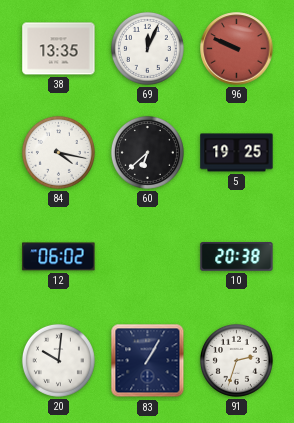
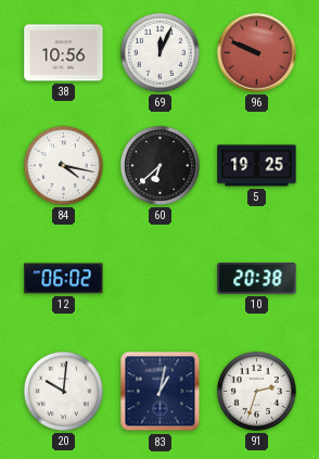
38: 13:35 -> 10:56
83: 1:05 -> 1:02
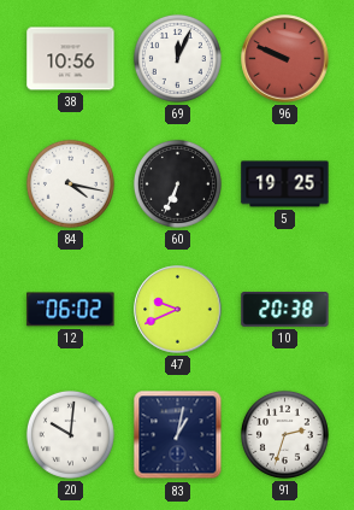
60: 6:38 -> 6:34
47: none -> 9:41
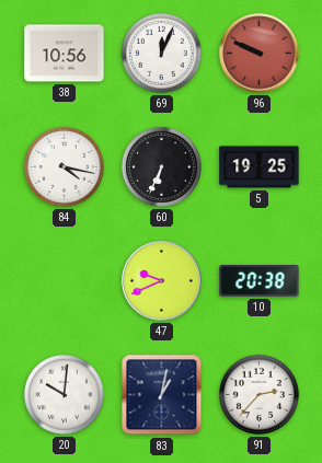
12: 06:02 -> none
91: 2:33 -> 2:37
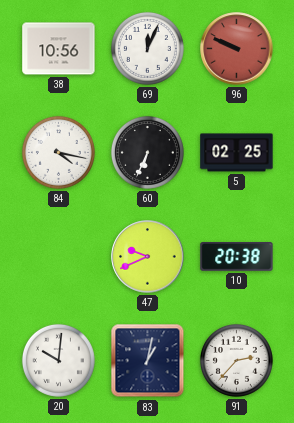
5: 19:25 -> 02:25
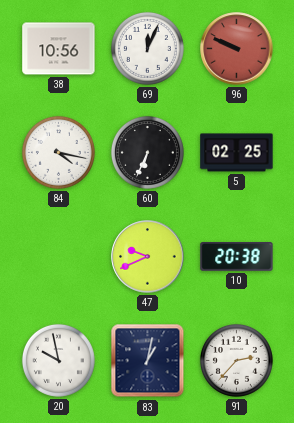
20: 10:01 -> 9:58
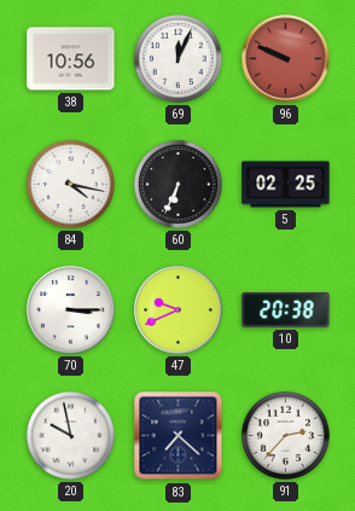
70: none -> 3:15
83: 1:02 -> 7:22
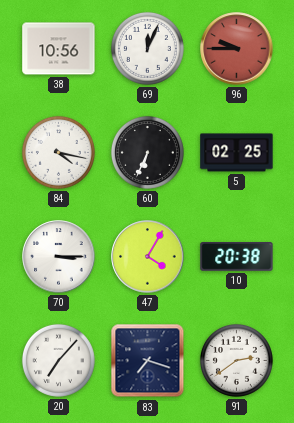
96: 9:49 -> 9:45
47: 9:41 -> 4:05
20: 9:58 -> 7:07
83: 7:22 -> 7:18
91: 2:37 -> 2:39
